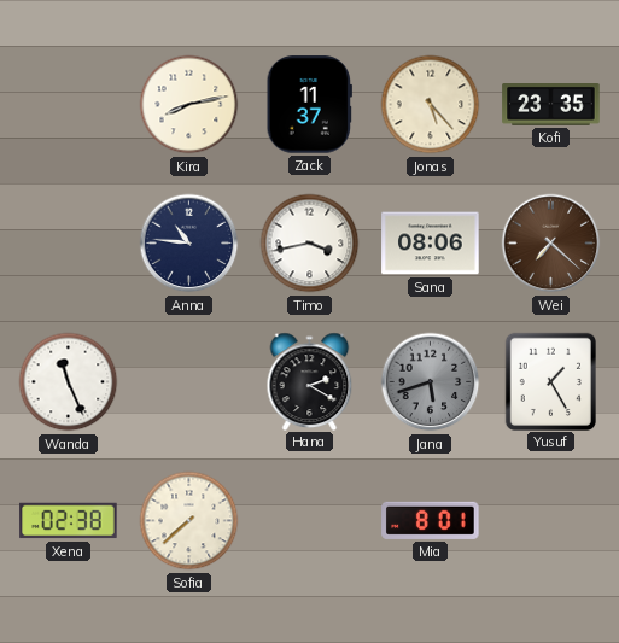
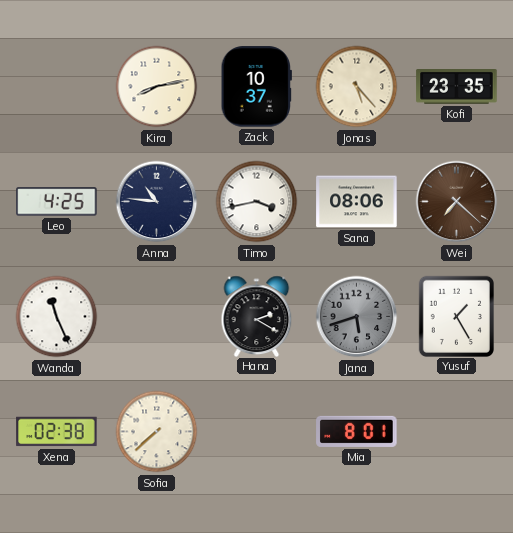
Zack: 11:37 -> 10:37
Leo: none -> 4:25
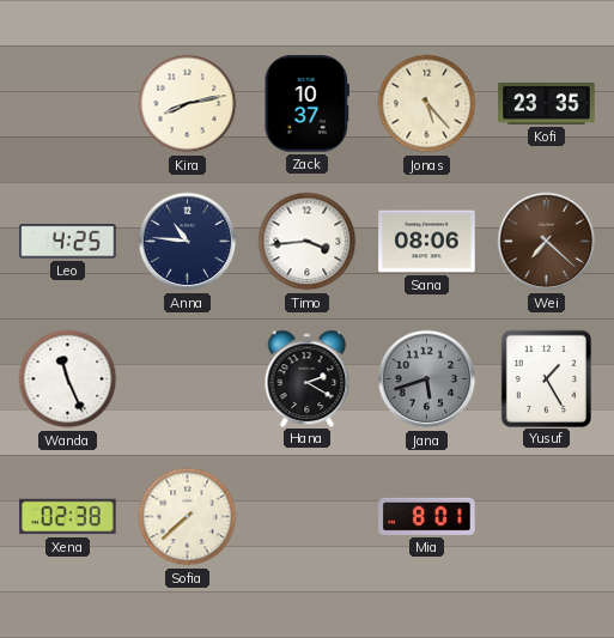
Timo: 3:43 -> 3:44
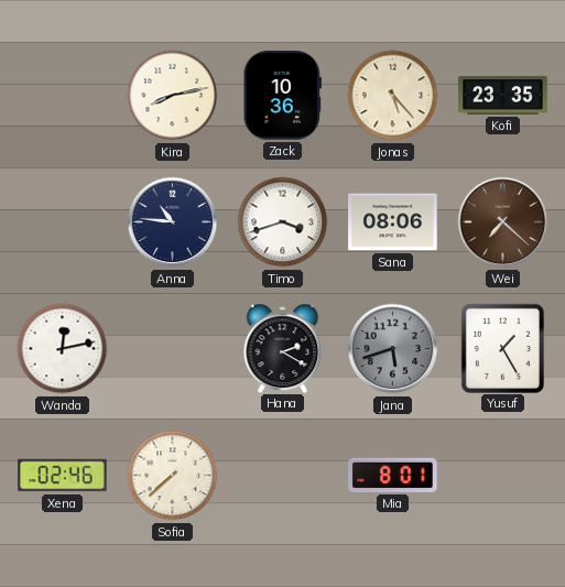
Zack: 10:37 -> 10:36
Leo: 4:25 -> none
Timo: 3:44 -> 3:42
Wanda: 11:26 -> 12:13
Xena: 02:38 -> 02:46
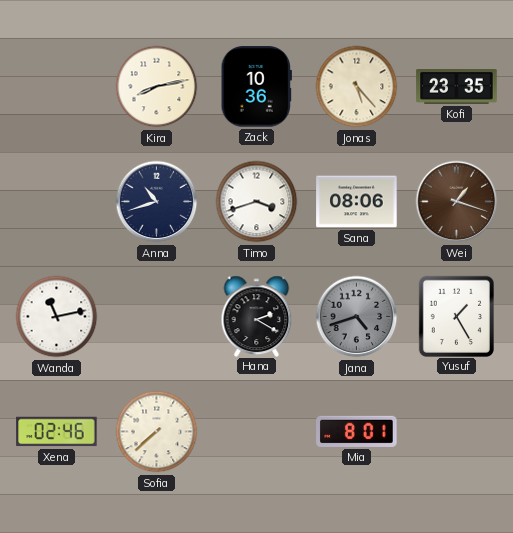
Anna: 10:46 -> 10:42
Wei: 7:22 -> 1:18
Wanda: 12:13 -> 11:13
Jana: 5:42 -> 4:42
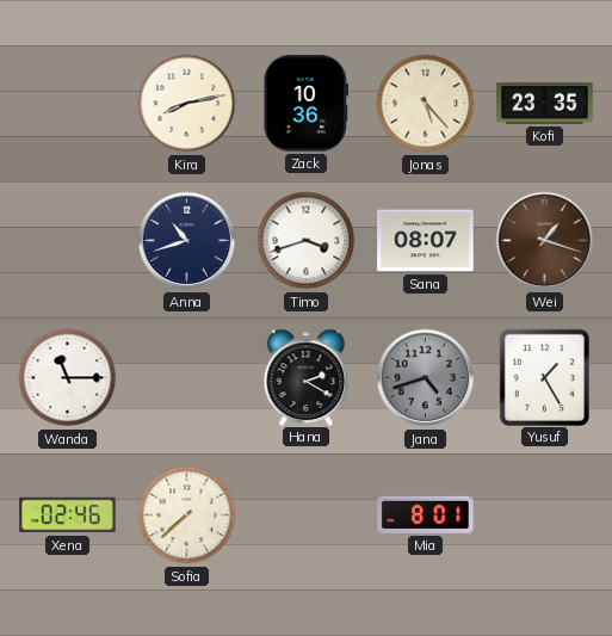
Sana: 08:06 -> 08:07
Wanda: 11:13 -> 11:15
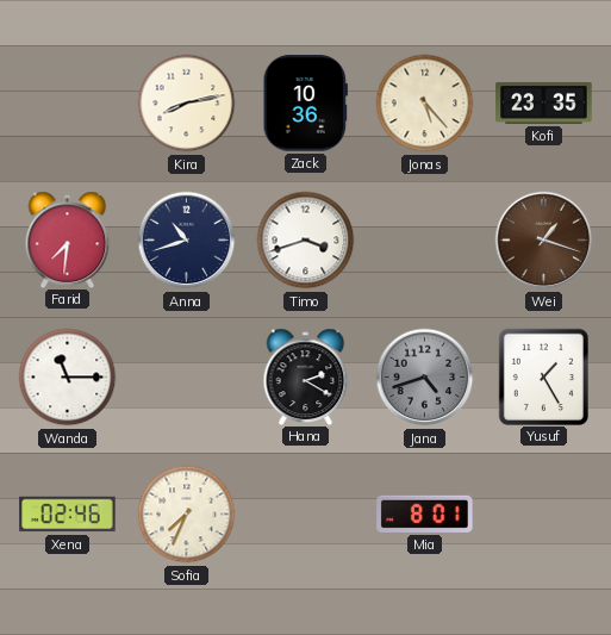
Farid: none -> 7:31
Sana: 08:07 -> none
Sofia: 7:38 -> 7:34
